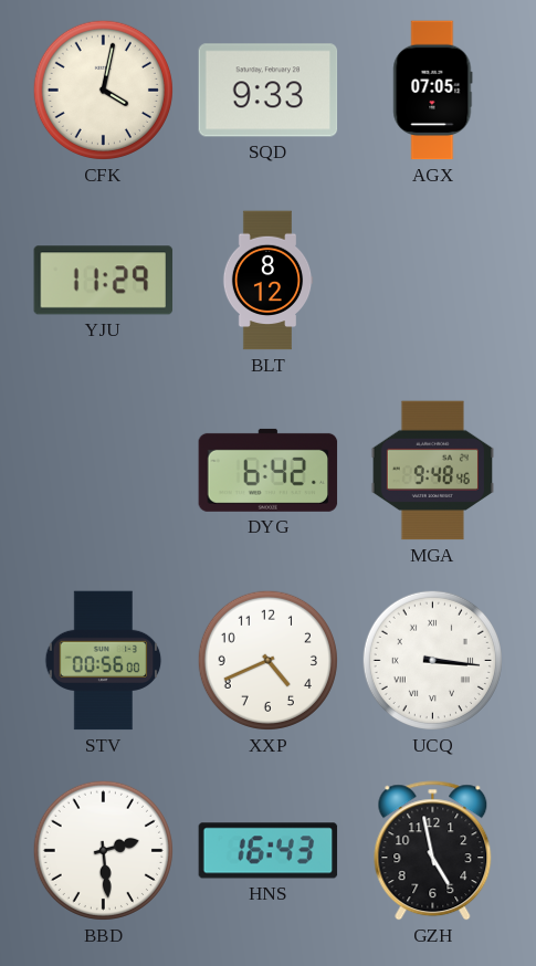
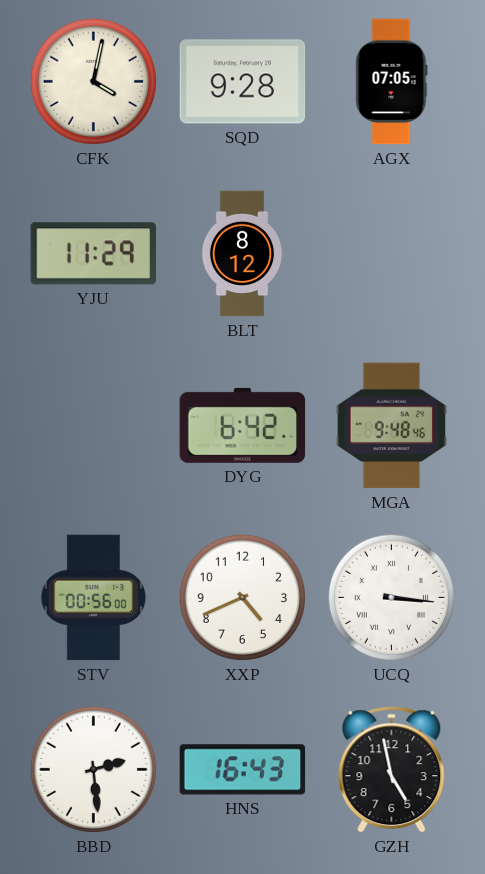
SQD: 9:33 -> 9:28
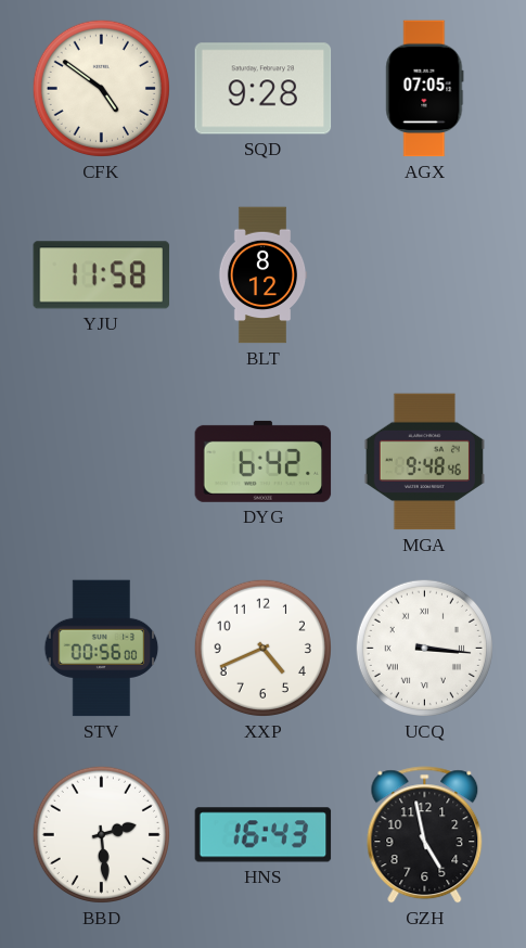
CFK: 4:02 -> 4:51
YJU: 11:29 -> 11:58
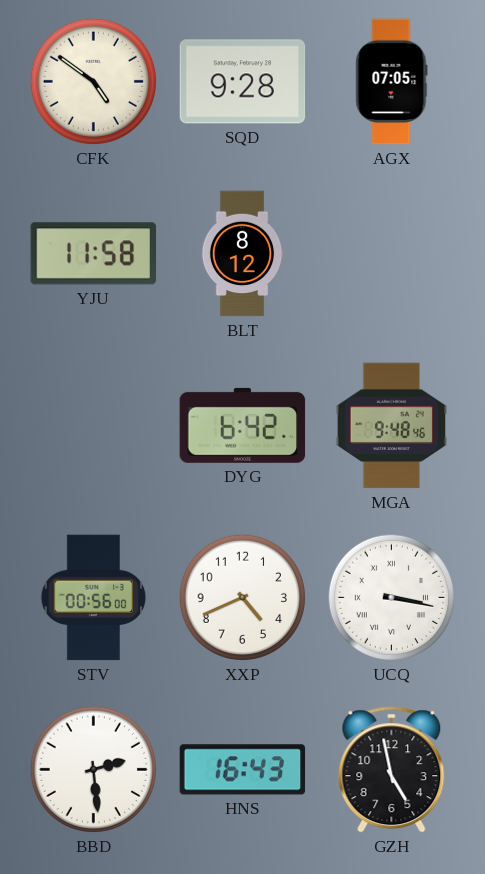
UCQ: 3:16 -> 3:17
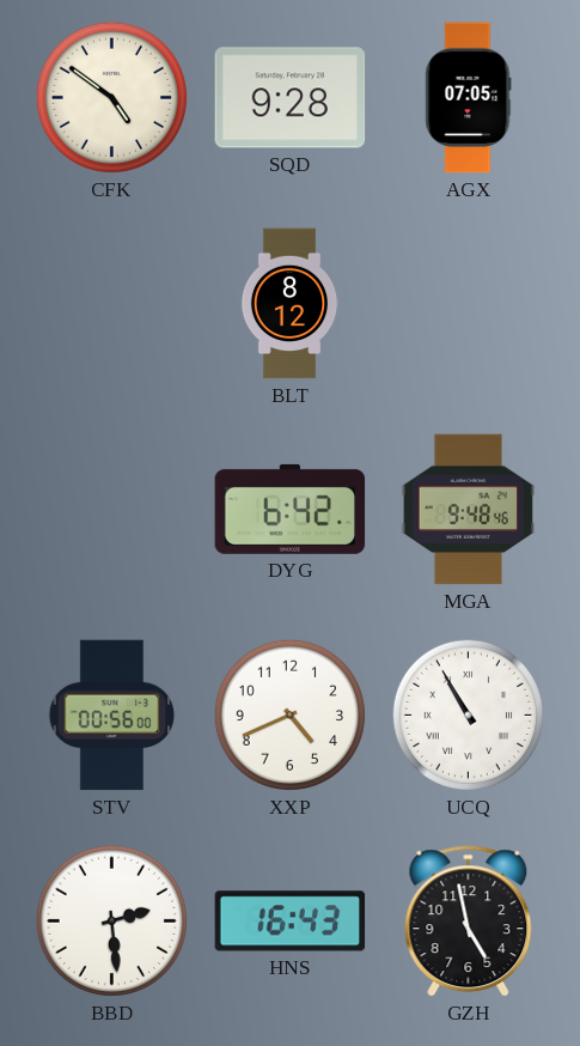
YJU: 11:58 -> none
UCQ: 3:17 -> 10:55
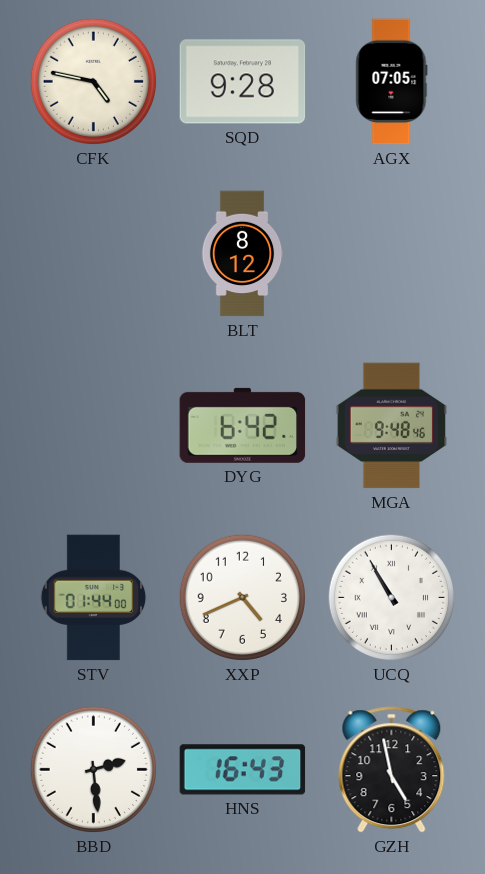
CFK: 4:51 -> 4:47
STV: 00:56 -> 01:44
